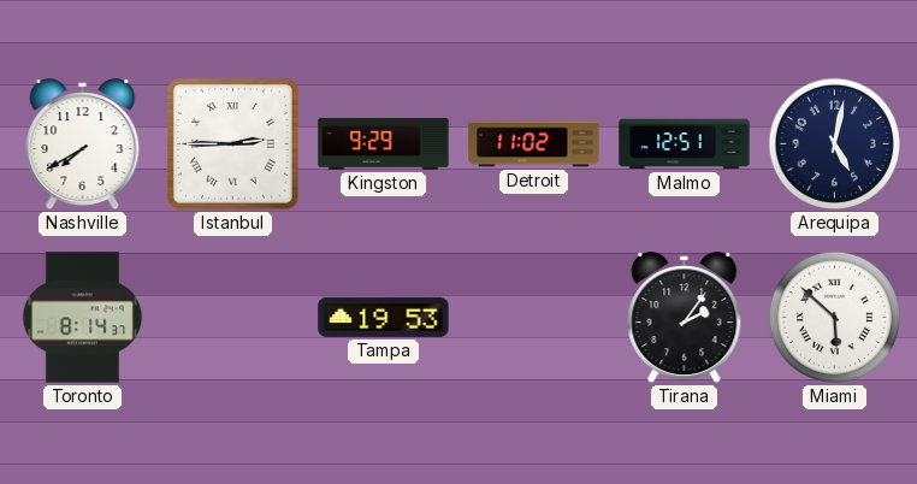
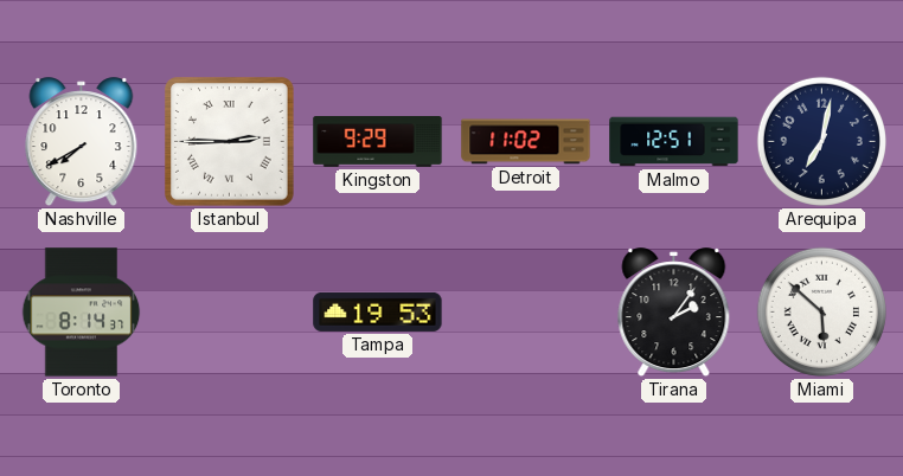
Arequipa: 5:02 -> 7:02
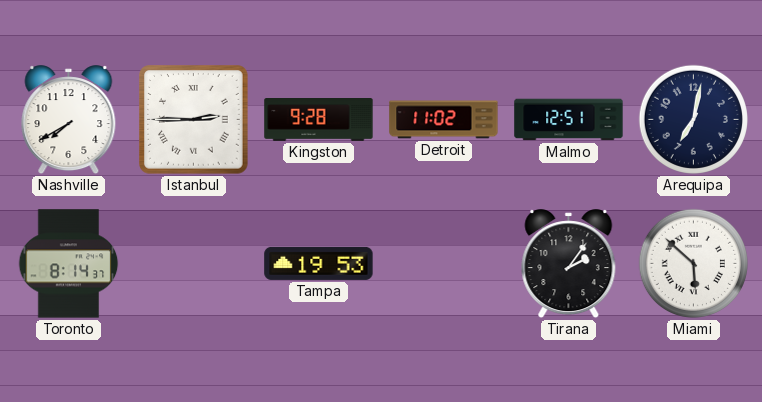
Kingston: 9:29 -> 9:28
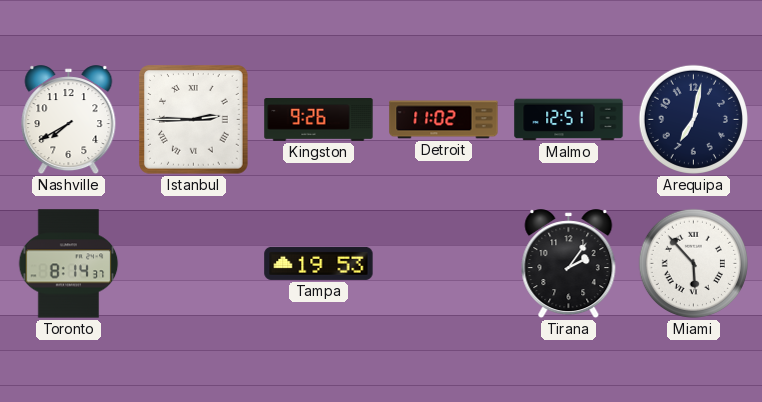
Kingston: 9:28 -> 9:26
Miami: 5:52 -> 5:53
